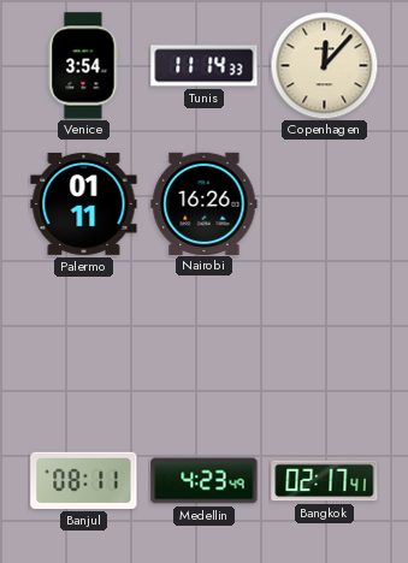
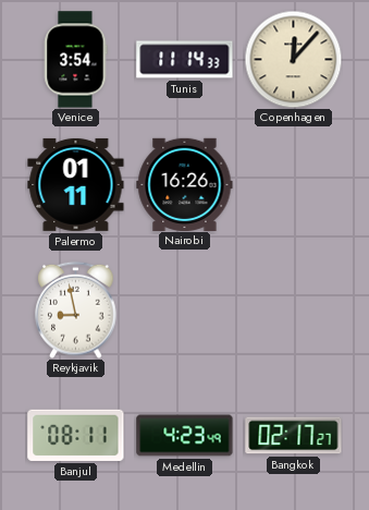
Reykjavik: none -> 8:58
Bangkok: 02:17:41 -> 02:17:27
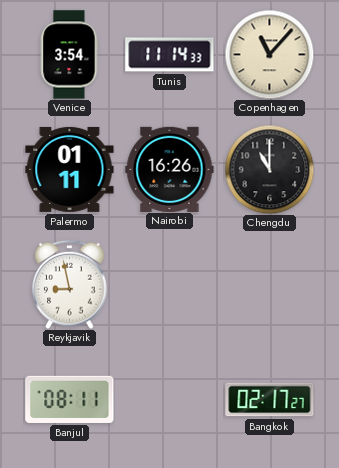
Copenhagen: 12:07 -> 11:07
Chengdu: none -> 11:00
Medellin: 4:23 -> none
